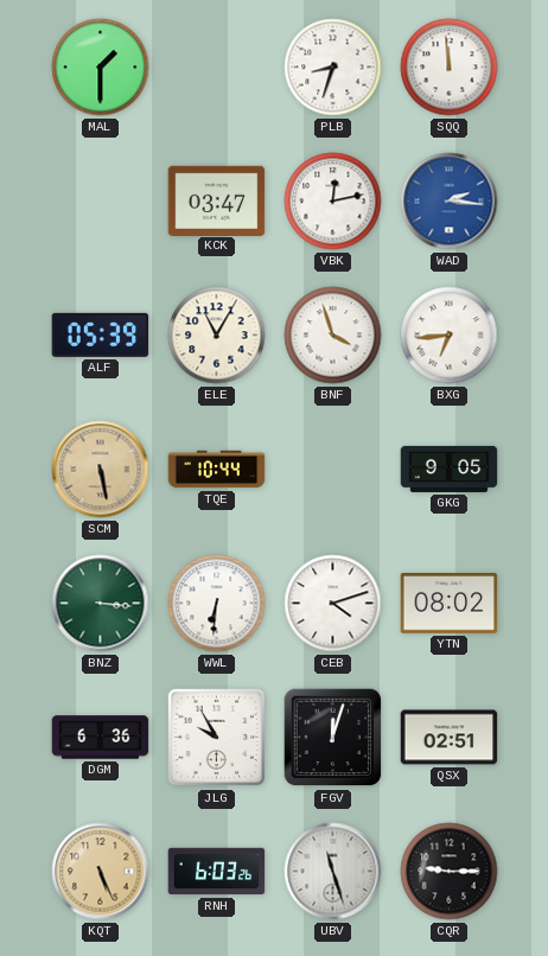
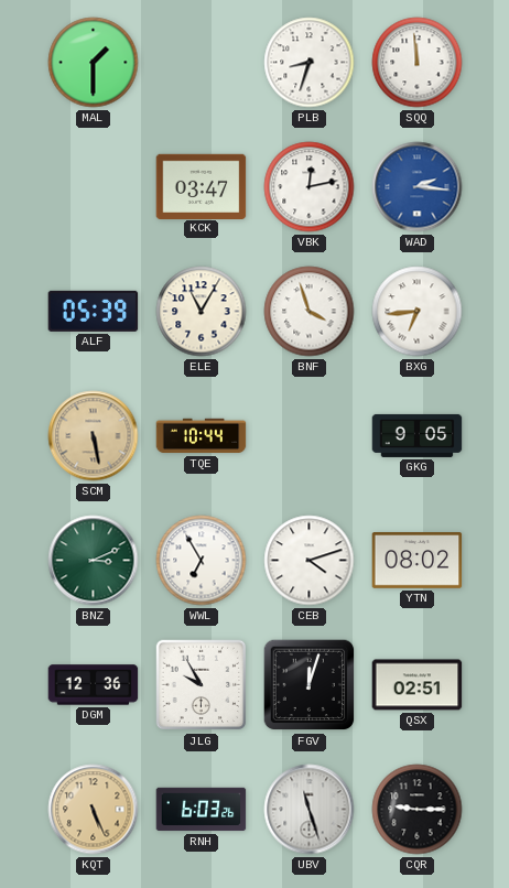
BNZ: 3:16 -> 3:11
WWL: 6:31 -> 6:55
DGM: 6:36 -> 12:36
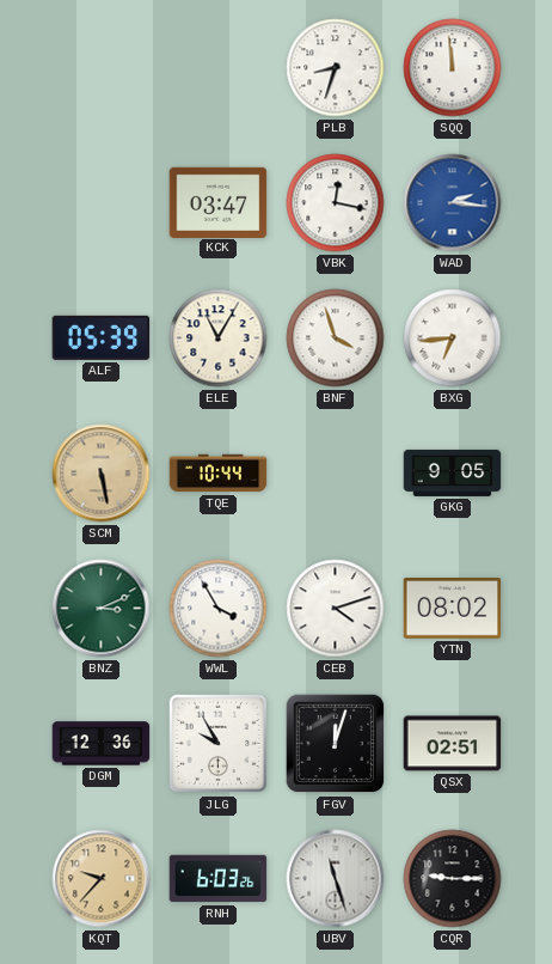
MAL: 1:30 -> none
VBK: 12:13 -> 12:17
WWL: 6:55 -> 3:55
KQT: 5:26 -> 9:37
